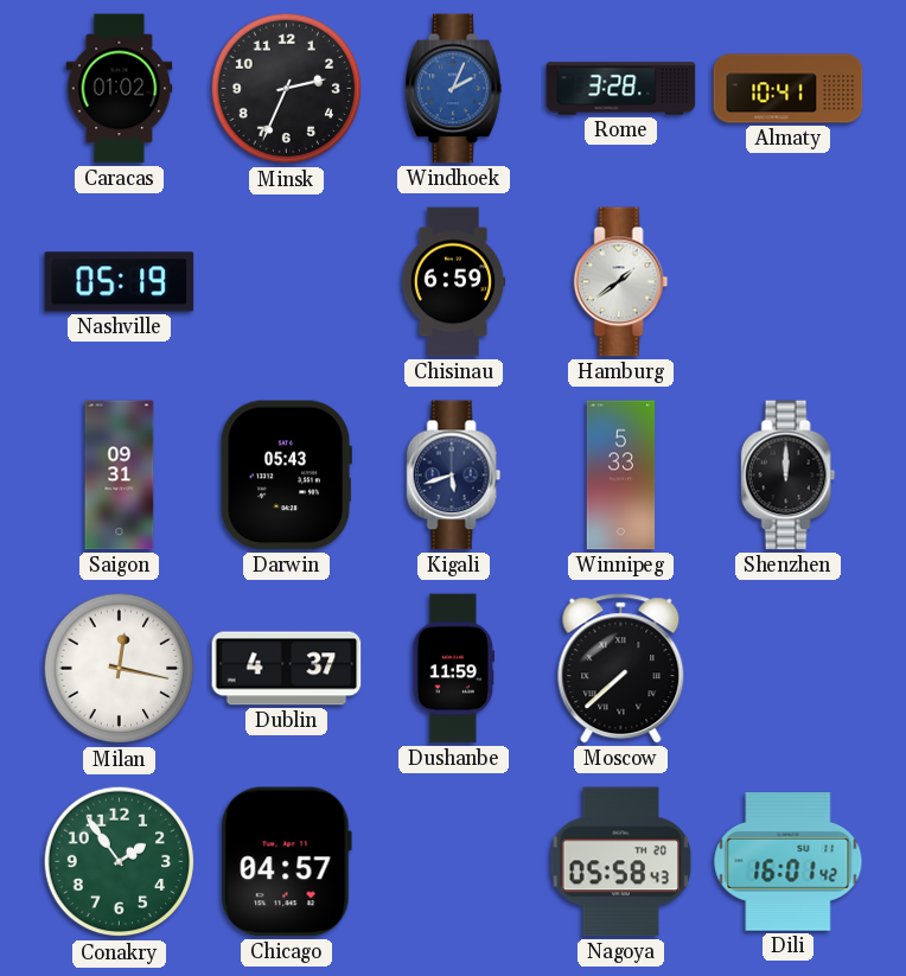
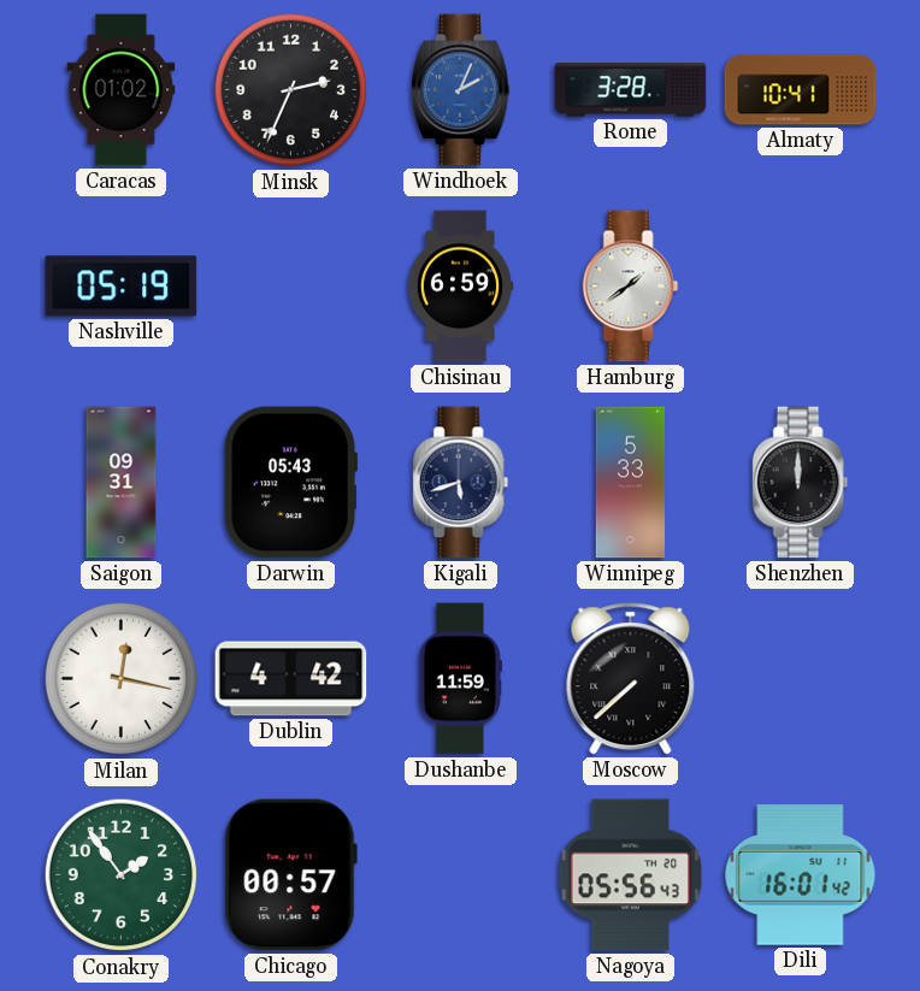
Dublin: 4:37 -> 4:42
Chicago: 04:57 -> 00:57
Nagoya: 05:58 -> 05:56
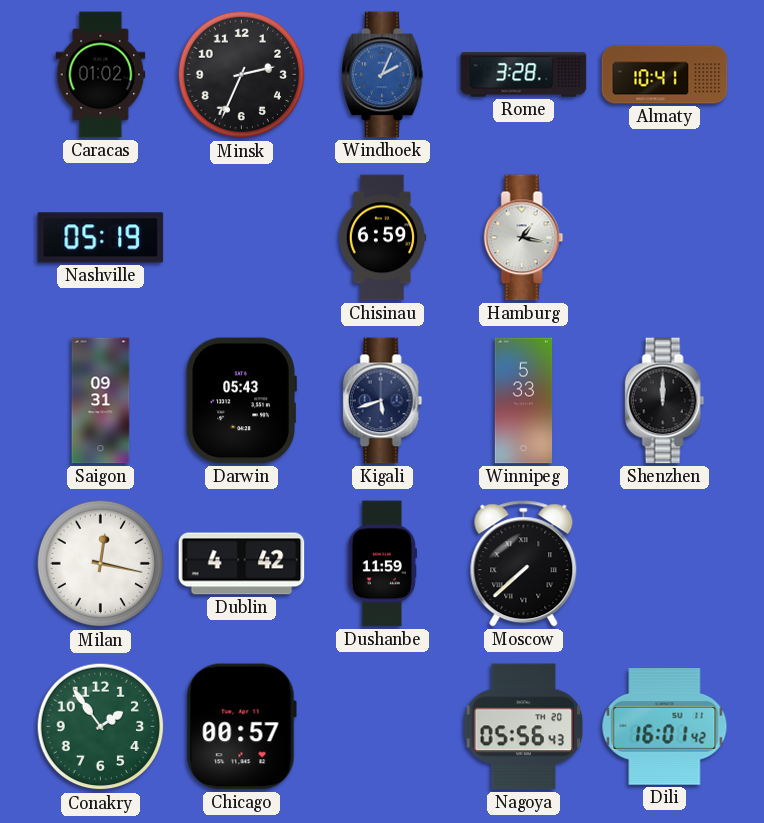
Hamburg: 1:39 -> 1:17
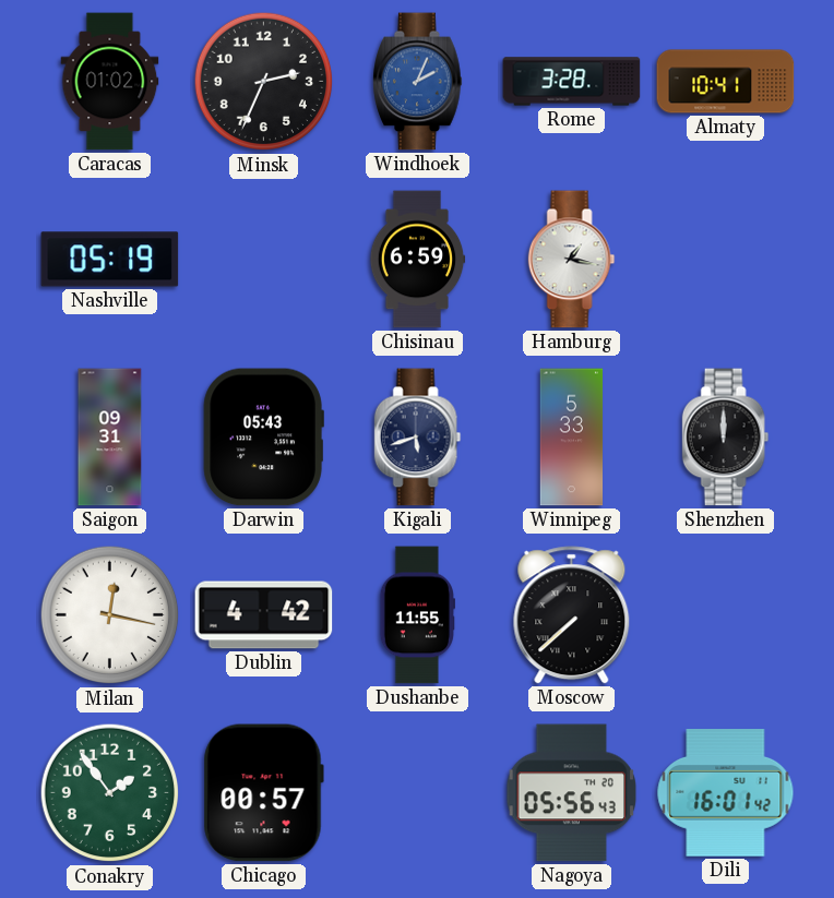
Dushanbe: 11:59 -> 11:55
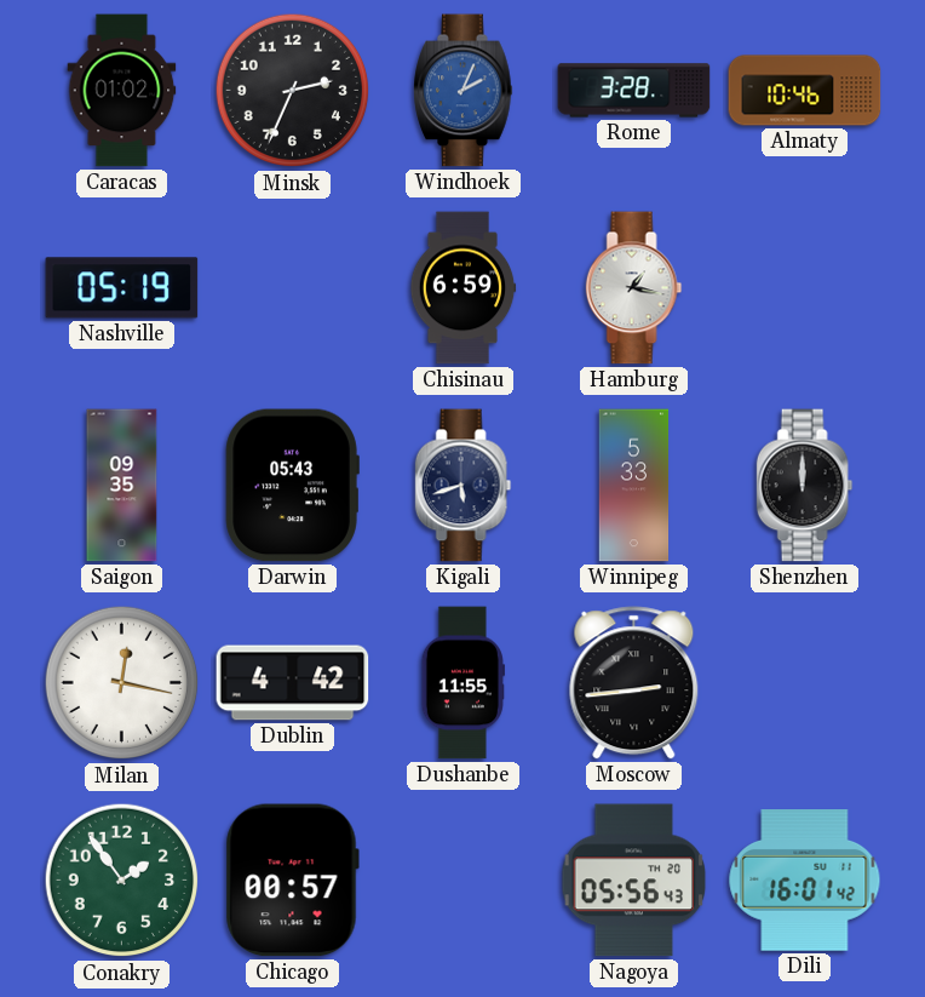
Almaty: 10:41 -> 10:46
Saigon: 09:31 -> 09:35
Moscow: 7:38 -> 2:44
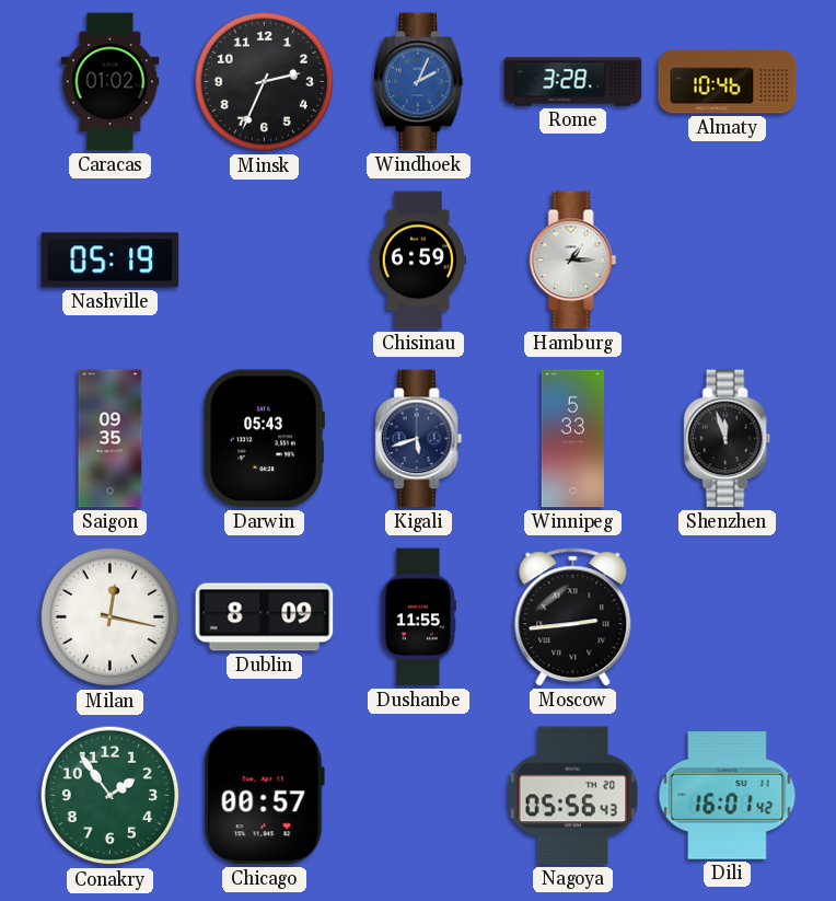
Hamburg: 1:17 -> 1:15
Shenzhen: 12:00 -> 11:57
Dublin: 4:42 -> 8:09
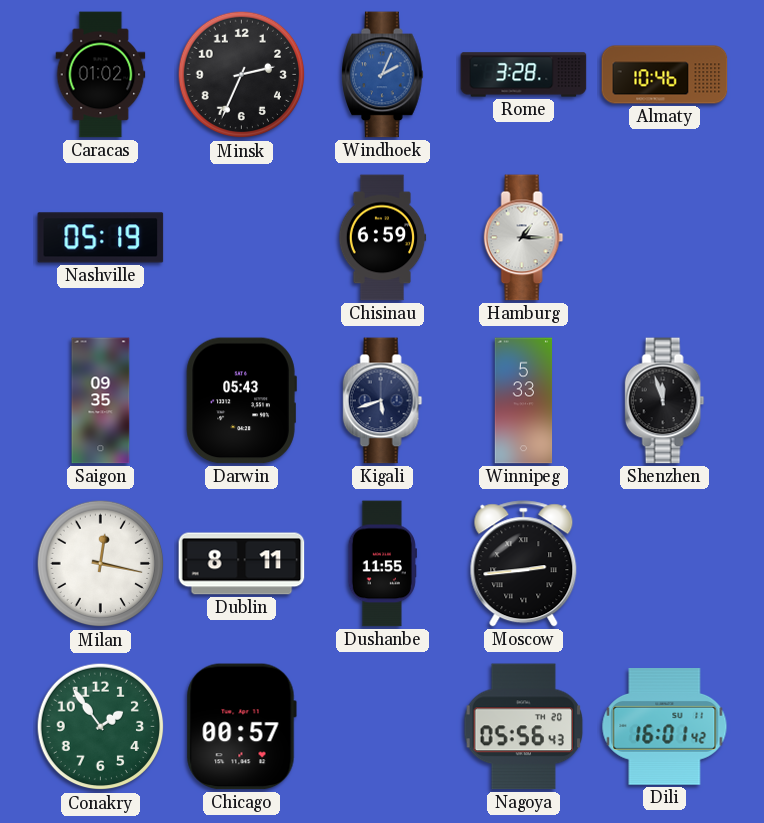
Dublin: 8:09 -> 8:11
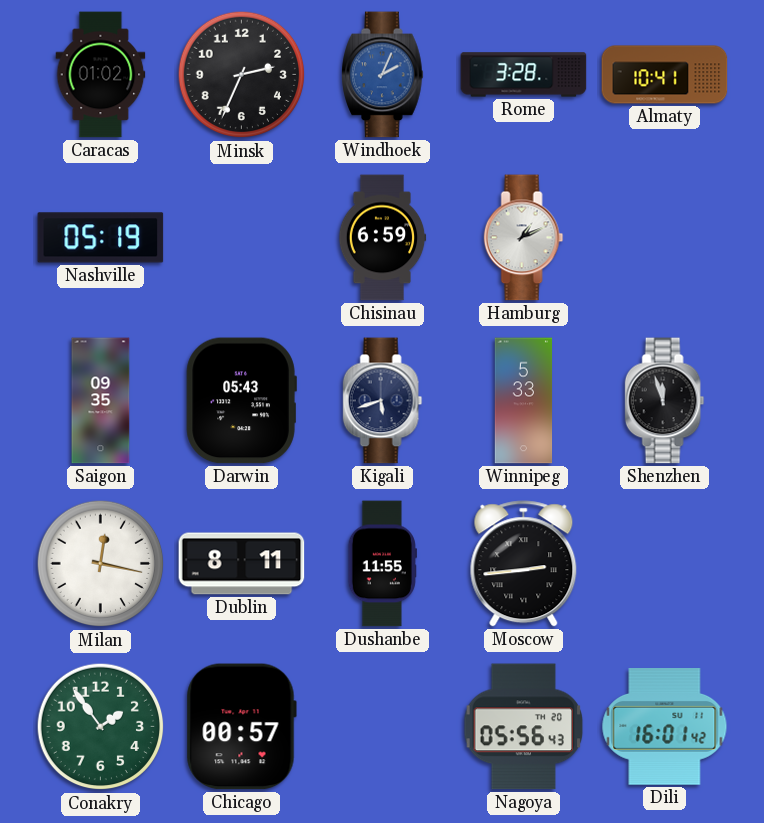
Almaty: 10:46 -> 10:41
Hamburg: 1:15 -> 1:11
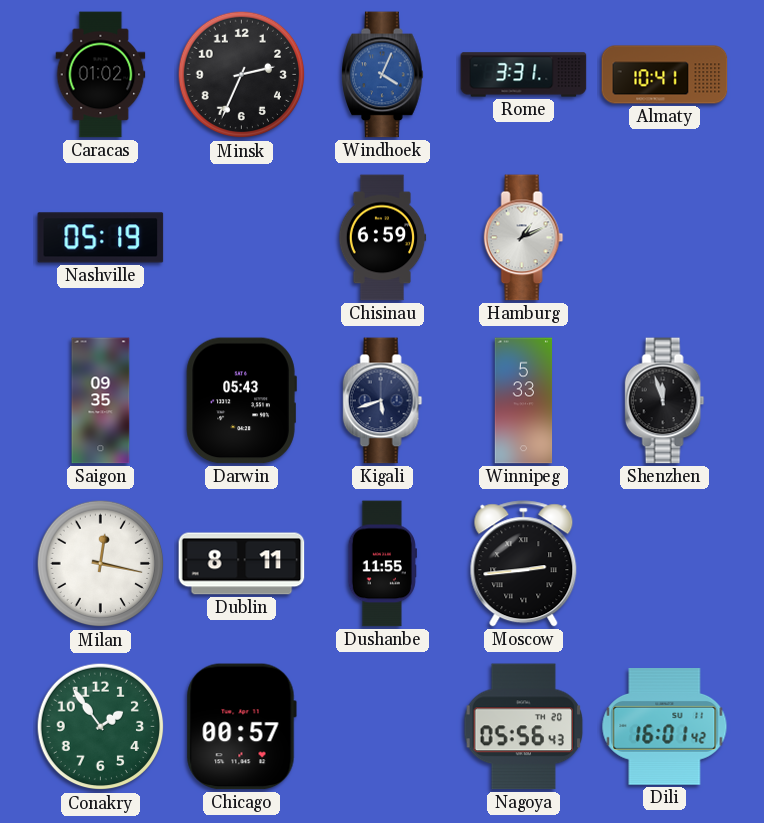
Windhoek: 2:04 -> 4:04
Rome: 3:28 -> 3:31
